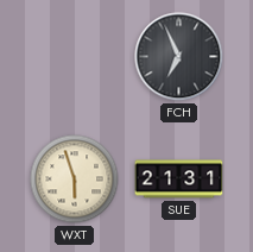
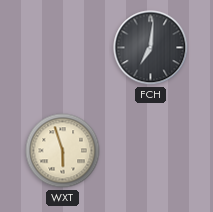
FCH: 6:56 -> 7:01
SUE: 21:31 -> none
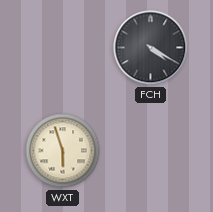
FCH: 7:01 -> 4:20
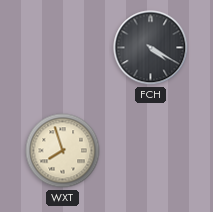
WXT: 5:57 -> 7:57
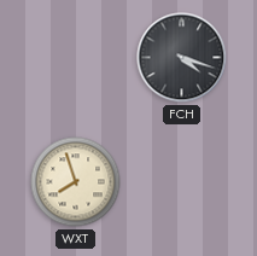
FCH: 4:20 -> 4:18
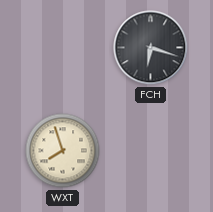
FCH: 4:18 -> 6:18
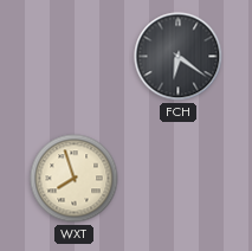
FCH: 6:18 -> 6:21
